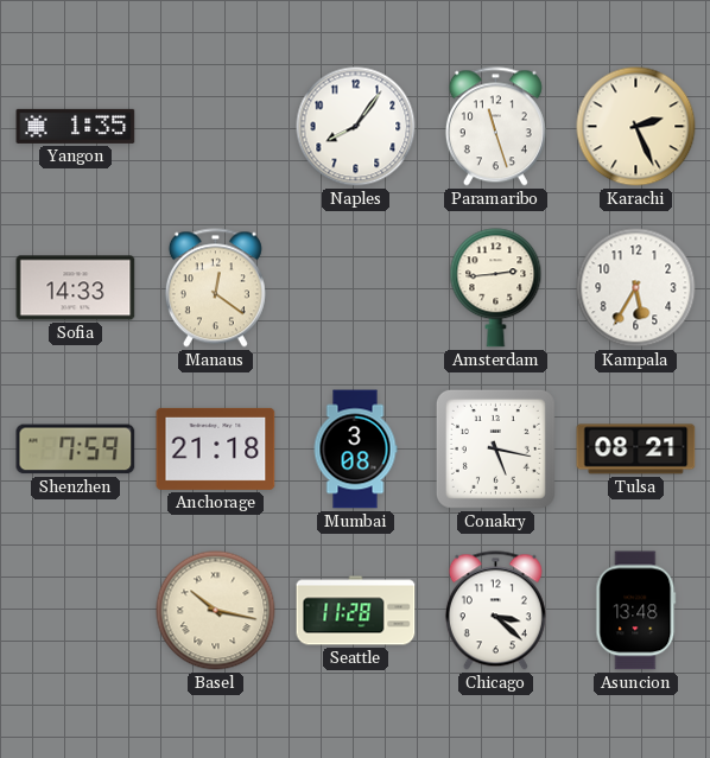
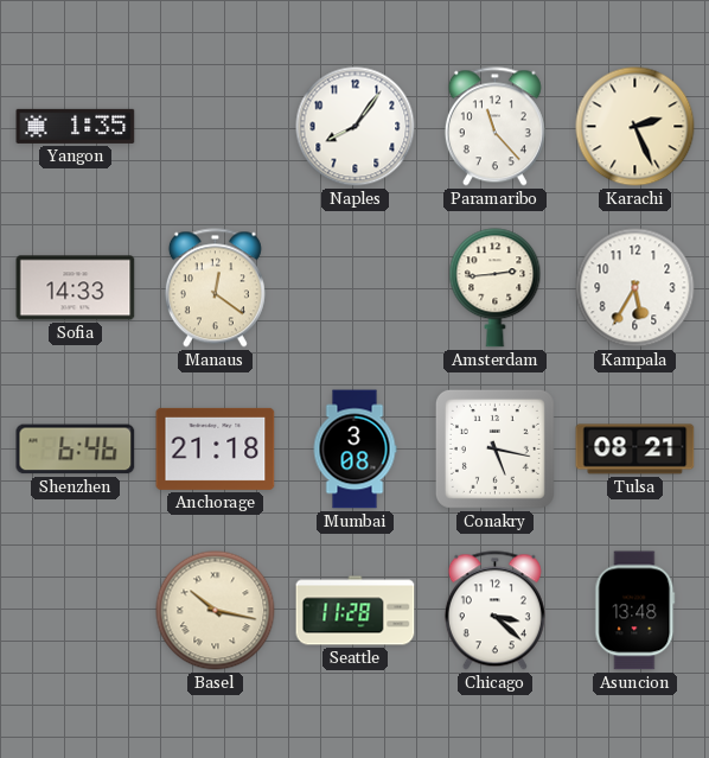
Paramaribo: 11:27 -> 11:23
Shenzhen: 7:59 -> 6:46
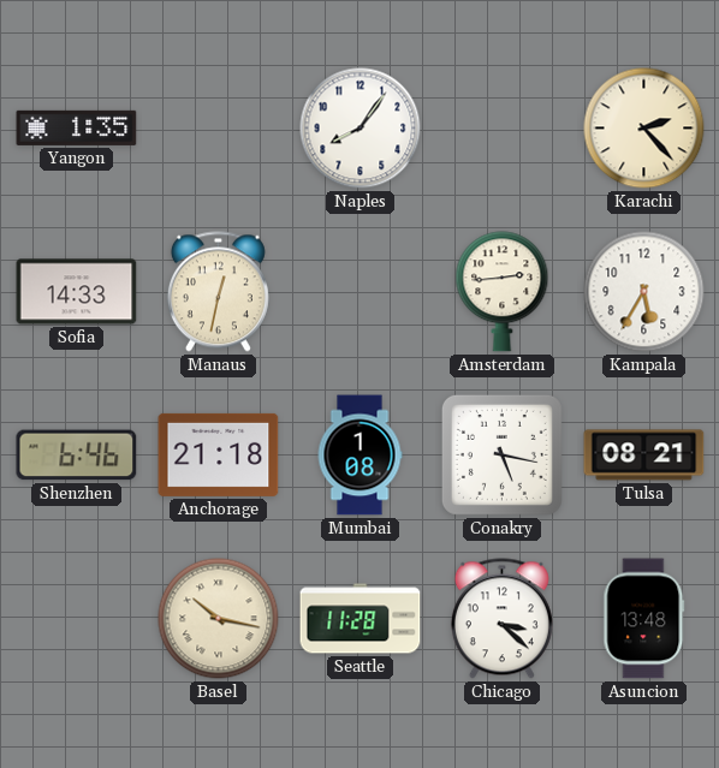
Paramaribo: 11:23 -> none
Karachi: 2:26 -> 2:23
Manaus: 12:21 -> 12:32
Mumbai: 3:08 -> 1:08
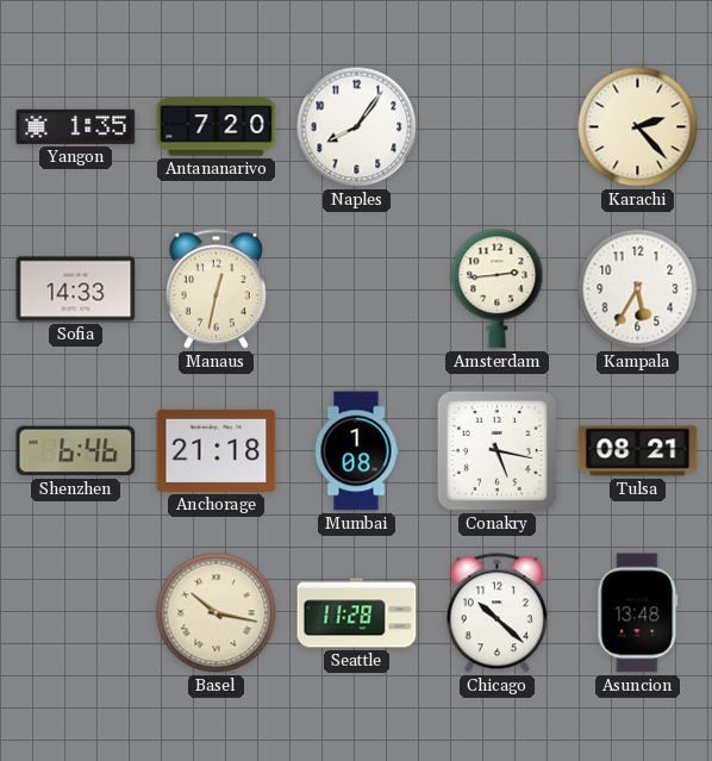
Antananarivo: none -> 7:20
Chicago: 3:22 -> 10:22
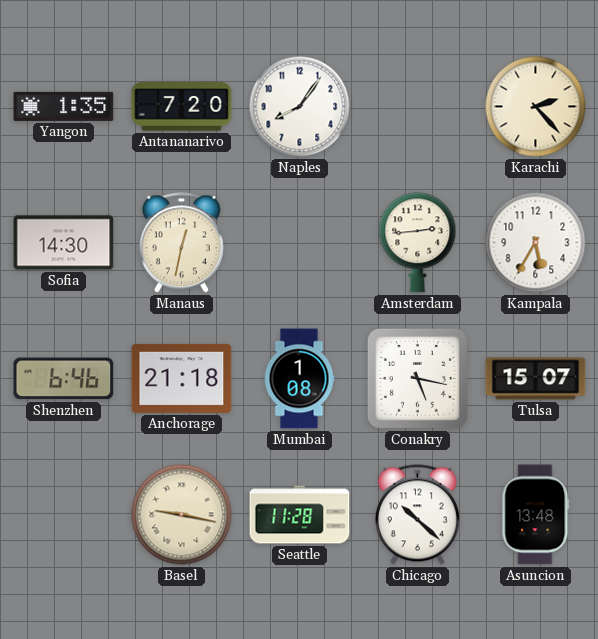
Sofia: 14:33 -> 14:30
Tulsa: 08:21 -> 15:07
Basel: 10:17 -> 9:17
